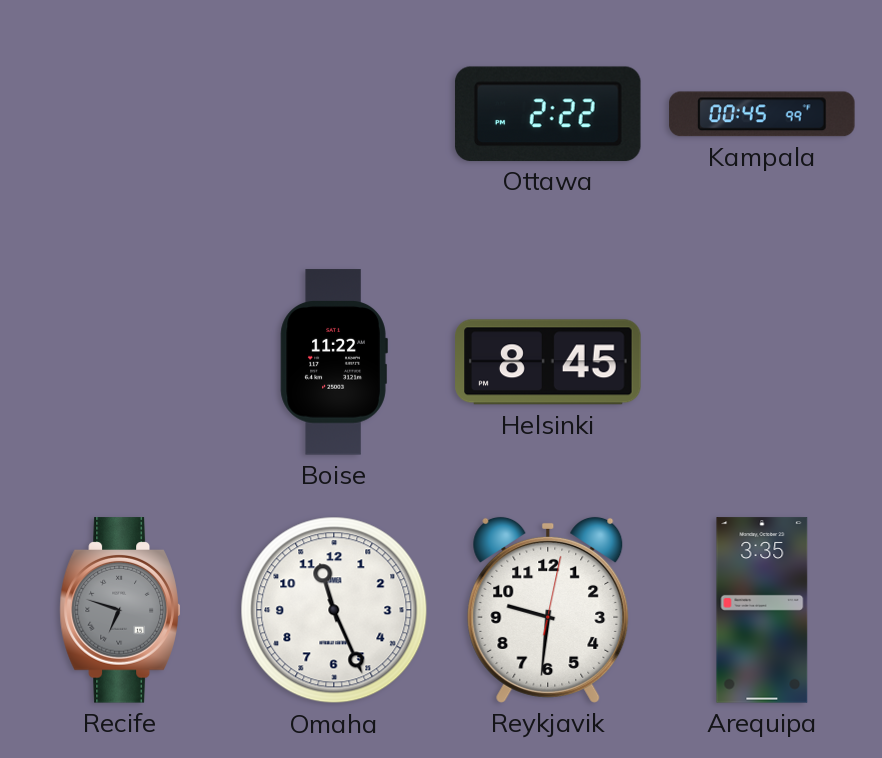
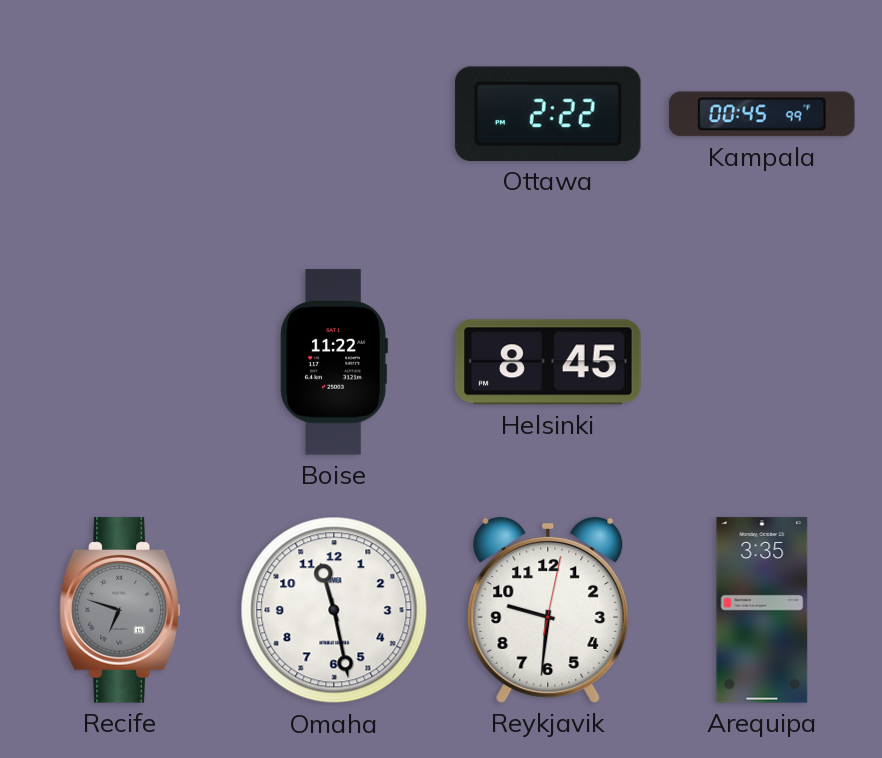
Omaha: 11:26 -> 11:28
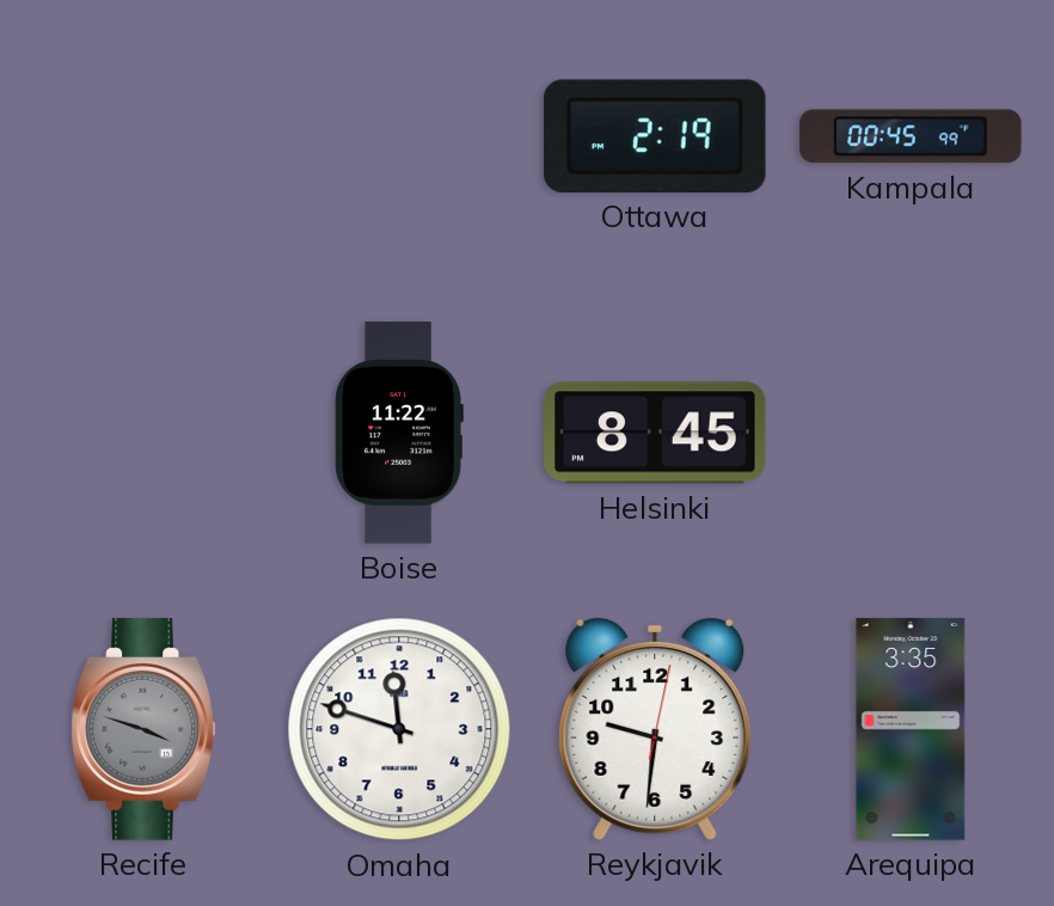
Ottawa: 2:22 -> 2:19
Recife: 6:48 -> 3:48
Omaha: 11:28 -> 11:48
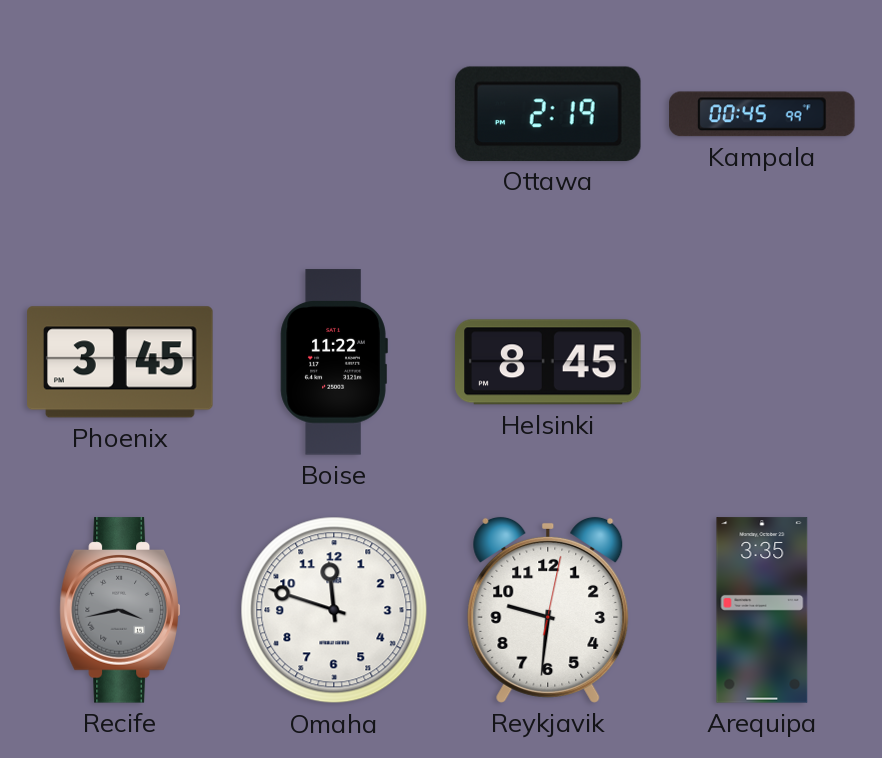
Phoenix: none -> 3:45
Recife: 3:48 -> 3:43
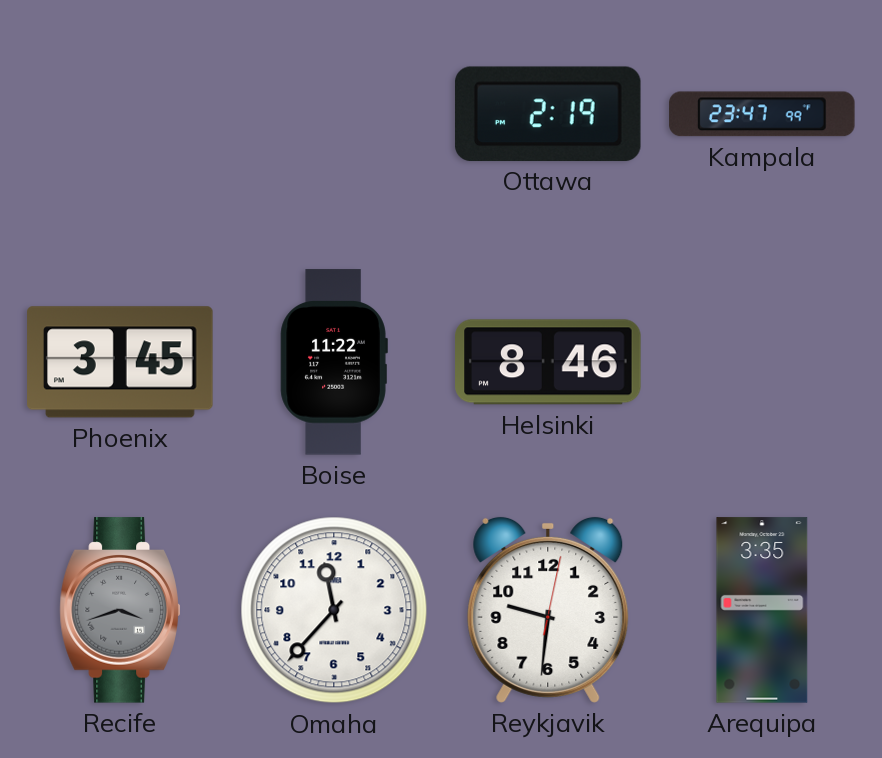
Kampala: 00:45 -> 23:47
Helsinki: 8:45 -> 8:46
Recife: 3:43 -> 3:42
Omaha: 11:48 -> 11:37
